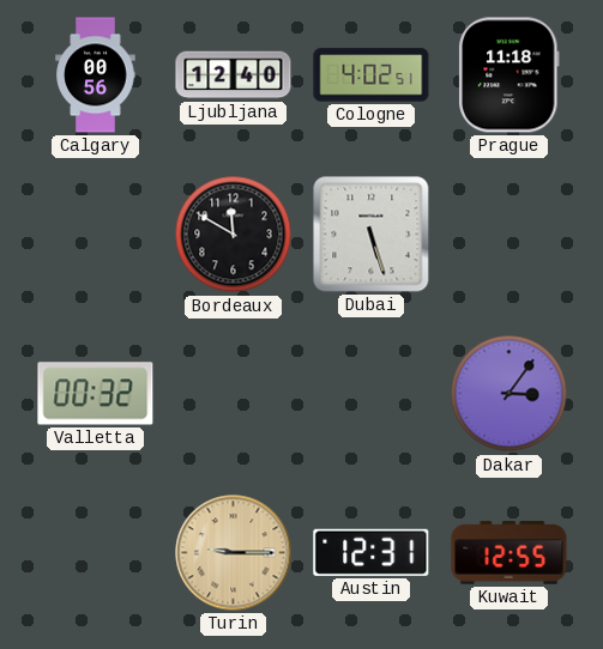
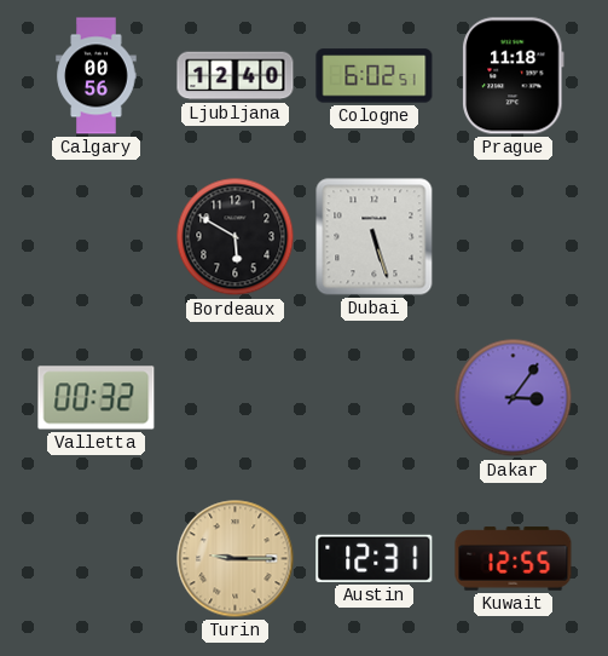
Cologne: 4:02 -> 6:02
Bordeaux: 11:50 -> 5:50
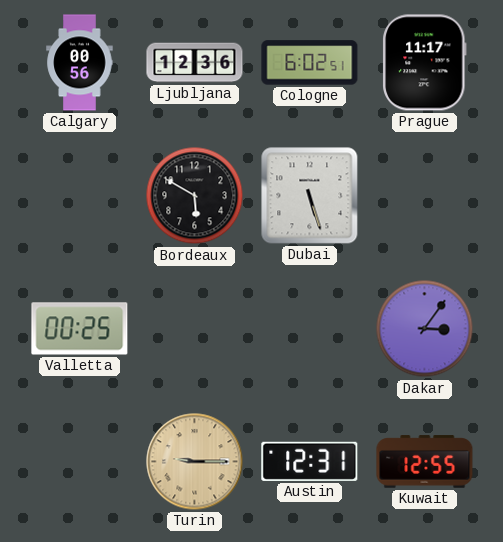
Ljubljana: 12:40 -> 12:36
Prague: 11:18 -> 11:17
Valletta: 00:32 -> 00:25
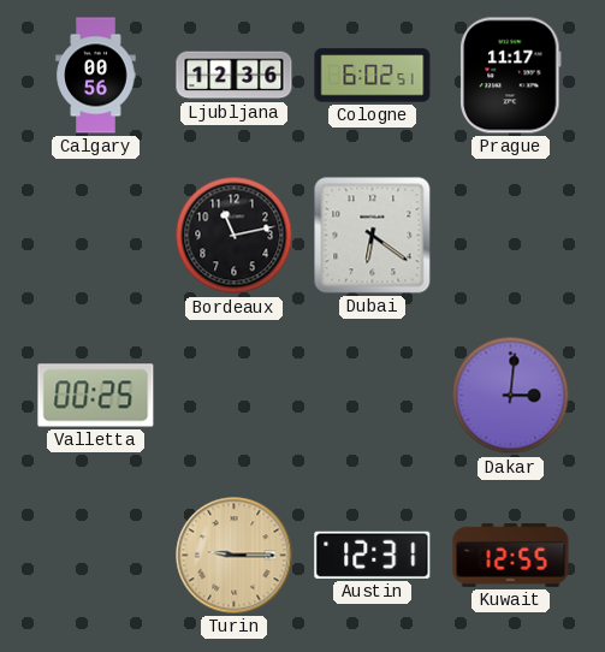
Bordeaux: 5:50 -> 11:13
Dubai: 5:27 -> 6:21
Dakar: 3:06 -> 3:01
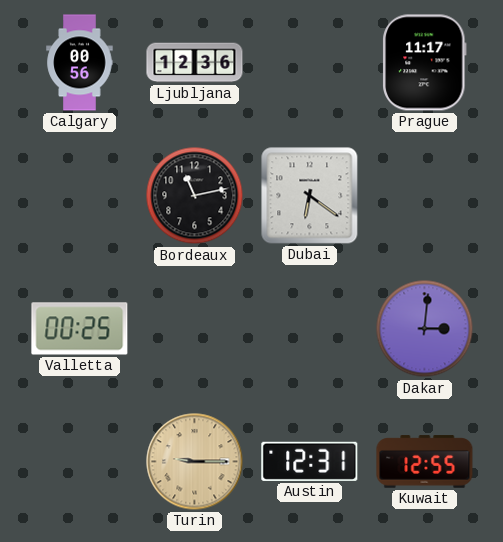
Cologne: 6:02 -> none
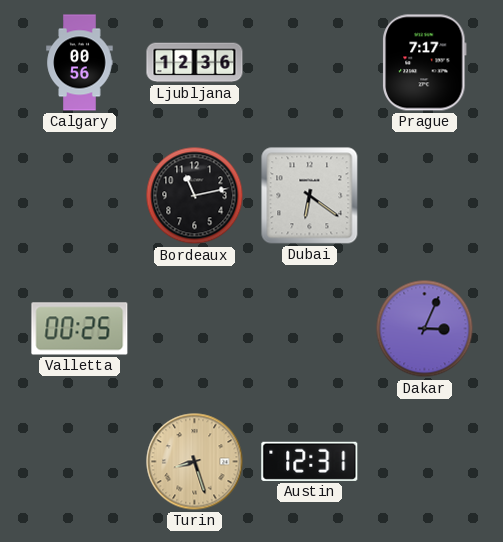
Prague: 11:17 -> 7:17
Dakar: 3:01 -> 3:04
Turin: 9:15 -> 8:27
Kuwait: 12:55 -> none
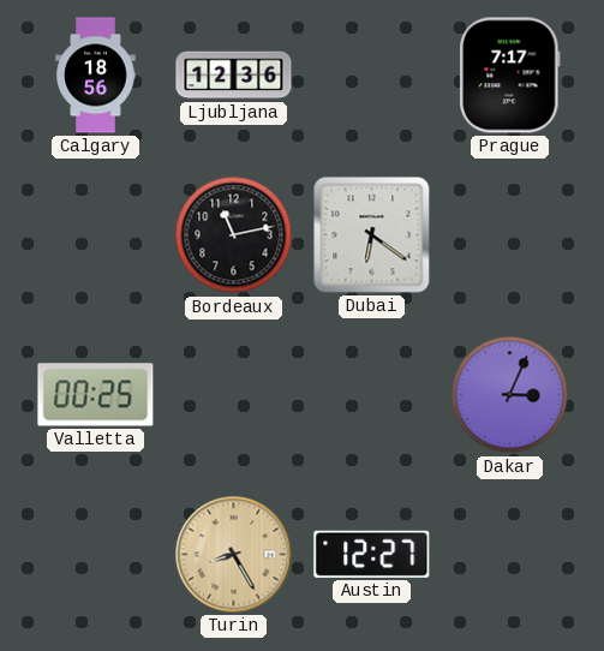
Calgary: 00:56 -> 18:56
Turin: 8:27 -> 8:25
Austin: 12:31 -> 12:27
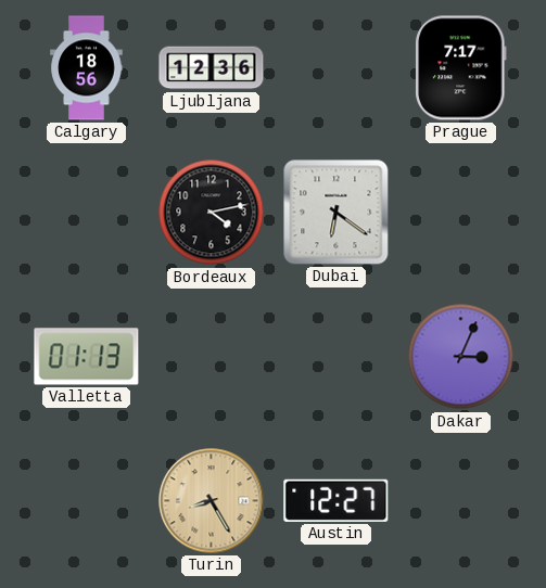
Bordeaux: 11:13 -> 4:13
Valletta: 00:25 -> 01:13
